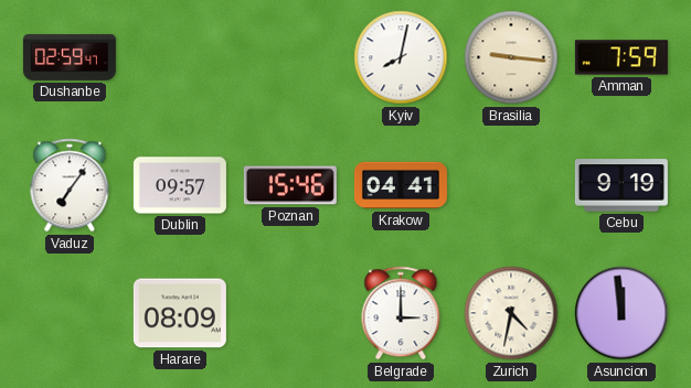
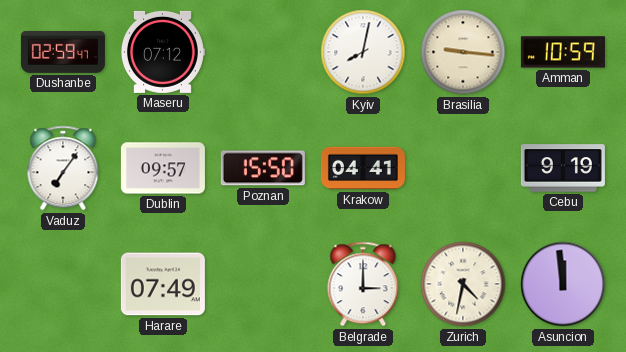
Maseru: none -> 07:12
Amman: 7:59 -> 10:59
Poznan: 15:46 -> 15:50
Harare: 08:09 -> 07:49
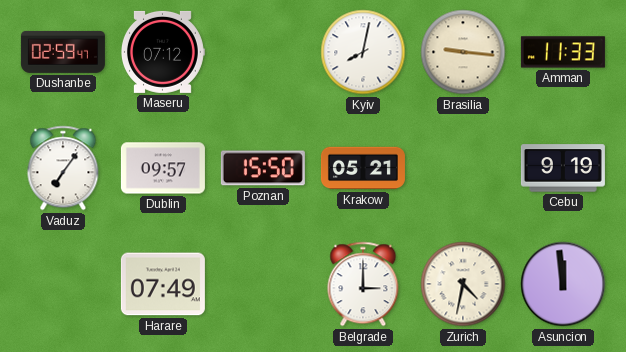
Amman: 10:59 -> 11:33
Krakow: 04:41 -> 05:21
